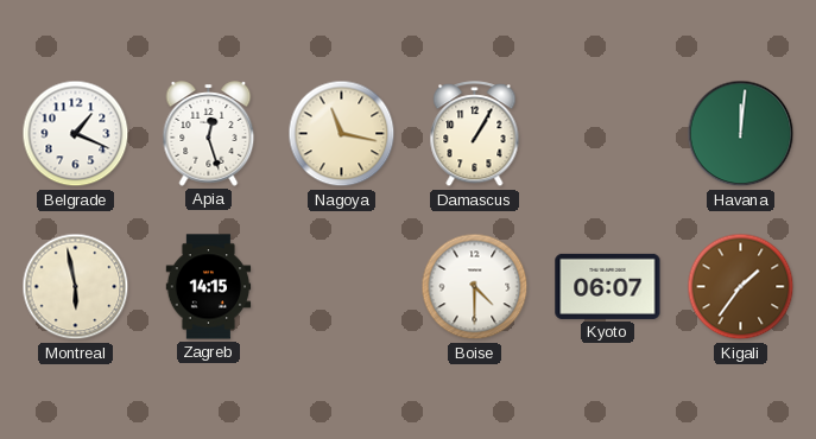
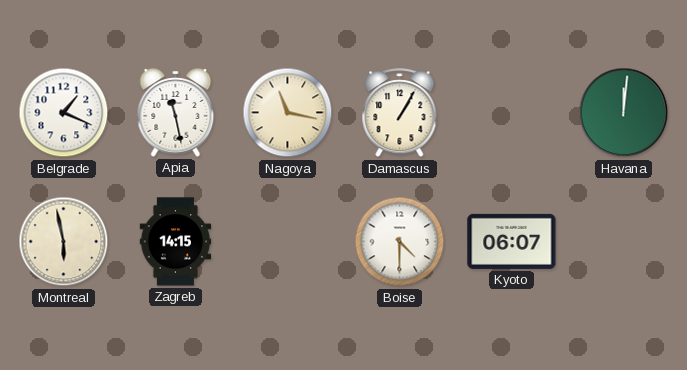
Apia: 12:27 -> 11:28
Kigali: 1:36 -> none
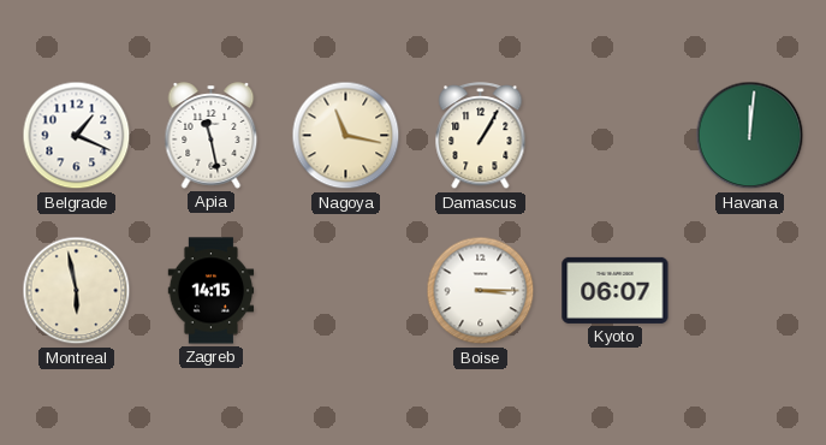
Boise: 4:30 -> 3:15
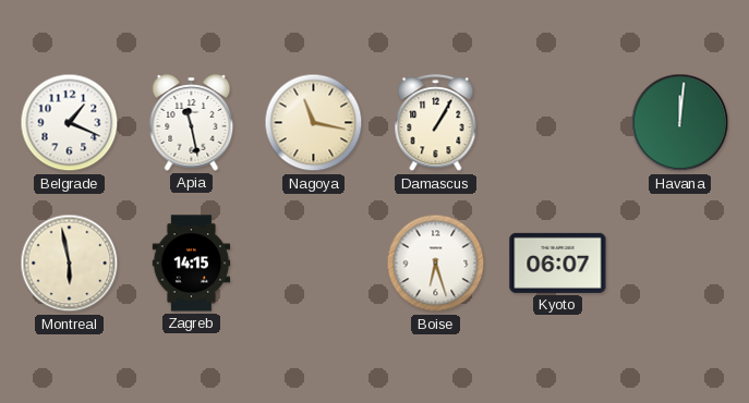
Boise: 3:15 -> 6:27
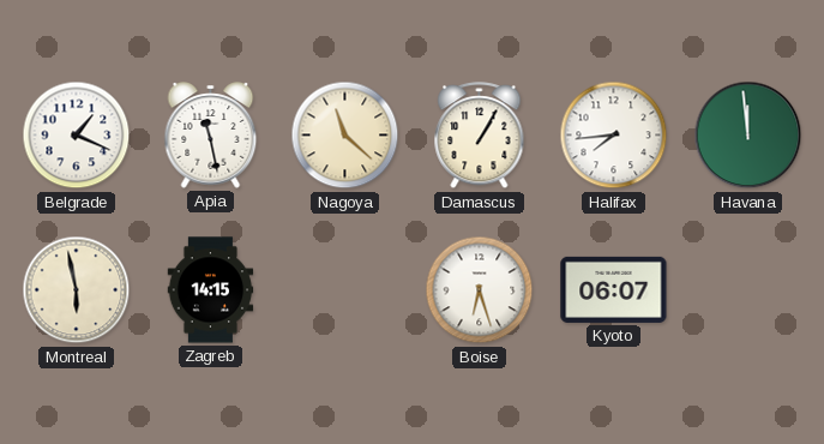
Nagoya: 11:17 -> 11:22
Halifax: none -> 7:44
Havana: 12:01 -> 11:59
